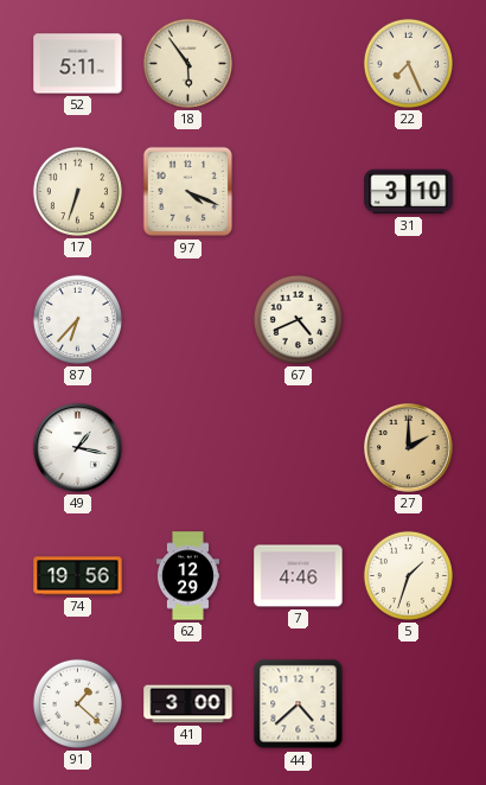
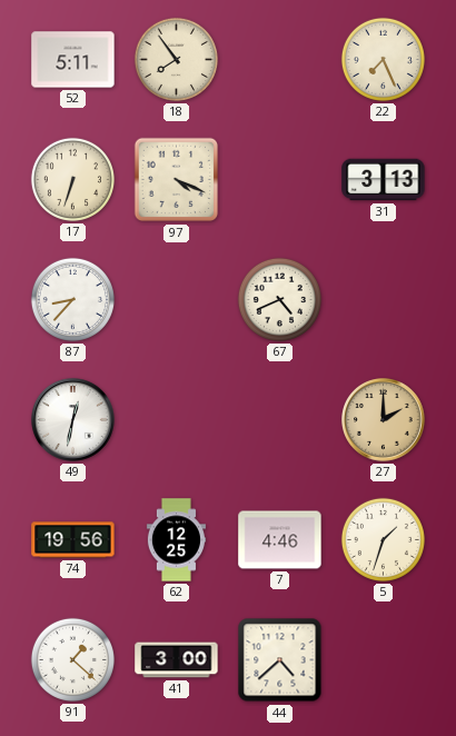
18: 5:54 -> 7:54
31: 3:10 -> 3:13
87: 6:37 -> 8:37
49: 1:17 -> 12:32
62: 12:29 -> 12:25
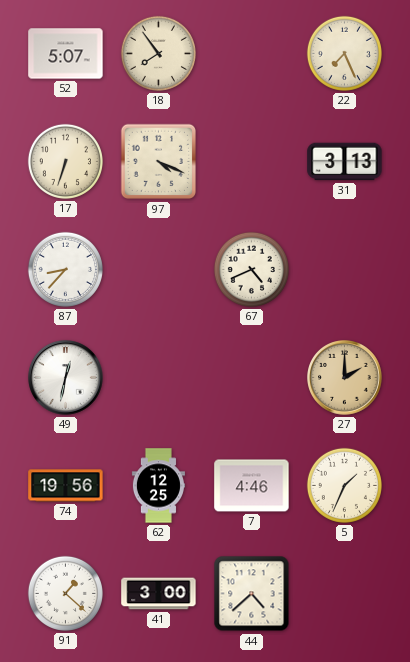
52: 5:11 -> 5:07
5: 1:33 -> 1:34
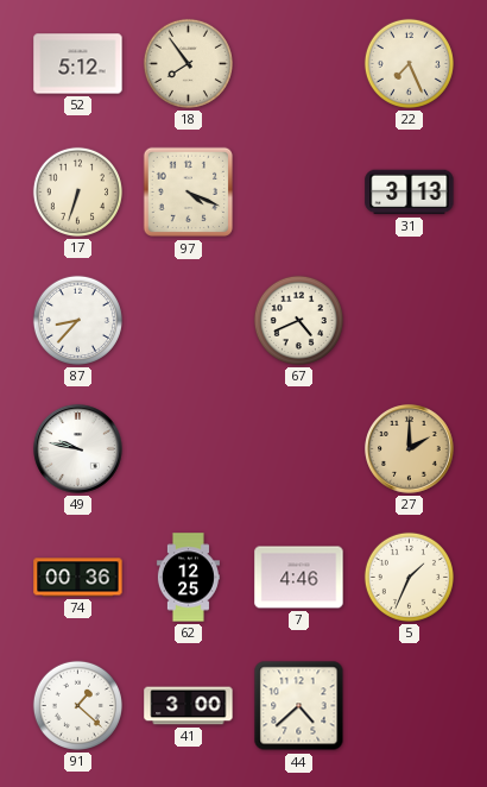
52: 5:07 -> 5:12
49: 12:32 -> 9:47
74: 19:56 -> 00:36
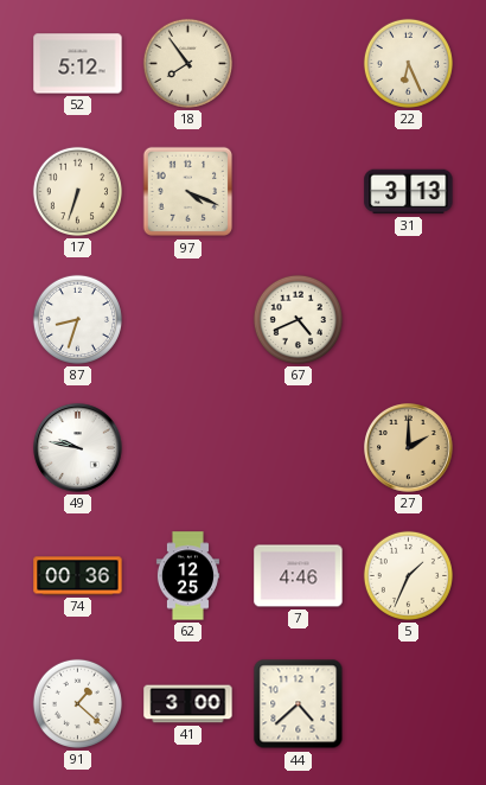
22: 7:26 -> 6:26
87: 8:37 -> 8:33
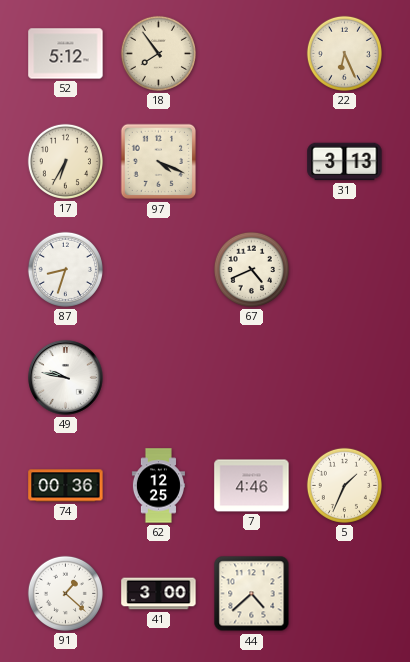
17: 6:33 -> 6:35
27: 2:00 -> none
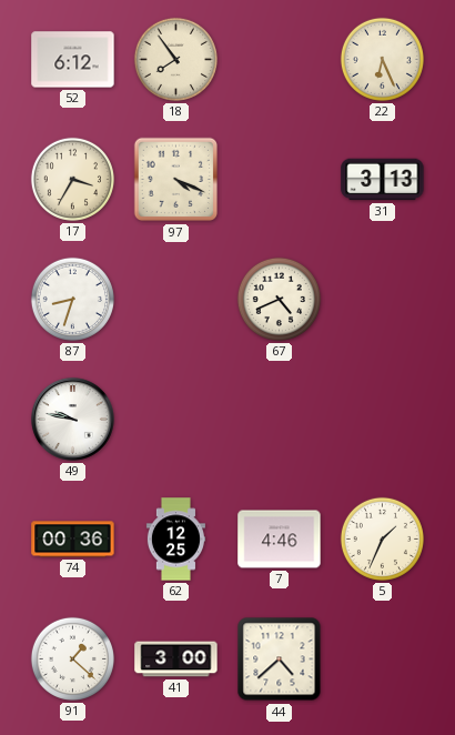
52: 5:12 -> 6:12
17: 6:35 -> 3:35
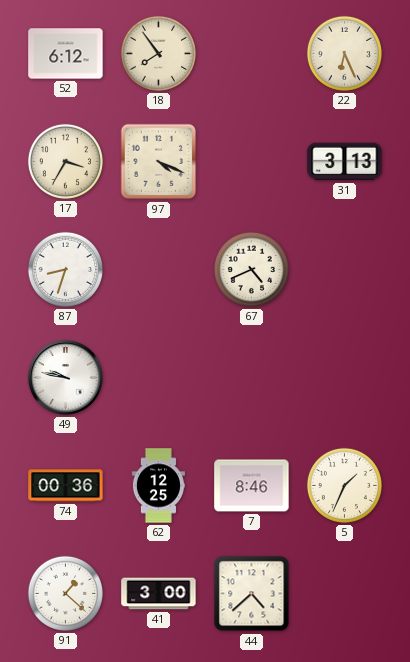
7: 4:46 -> 8:46
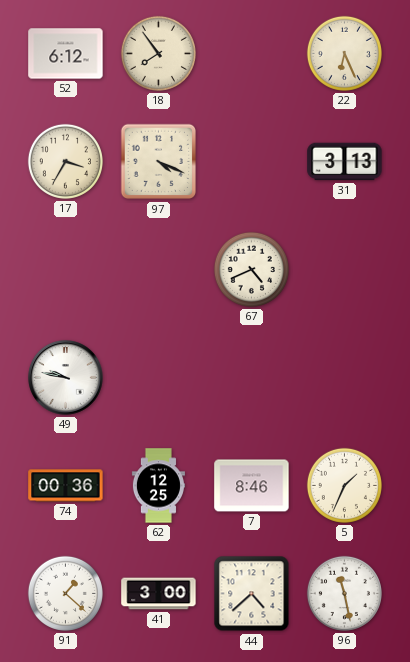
87: 8:33 -> none
96: none -> 11:28
